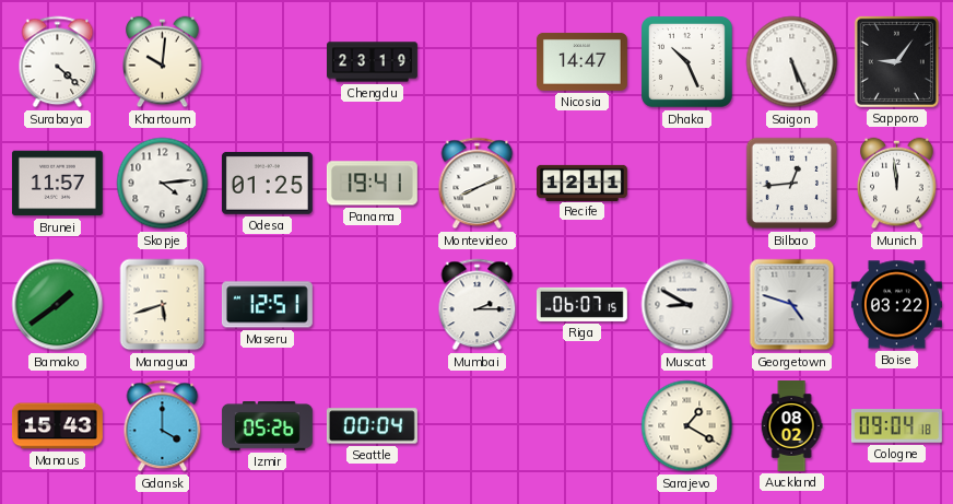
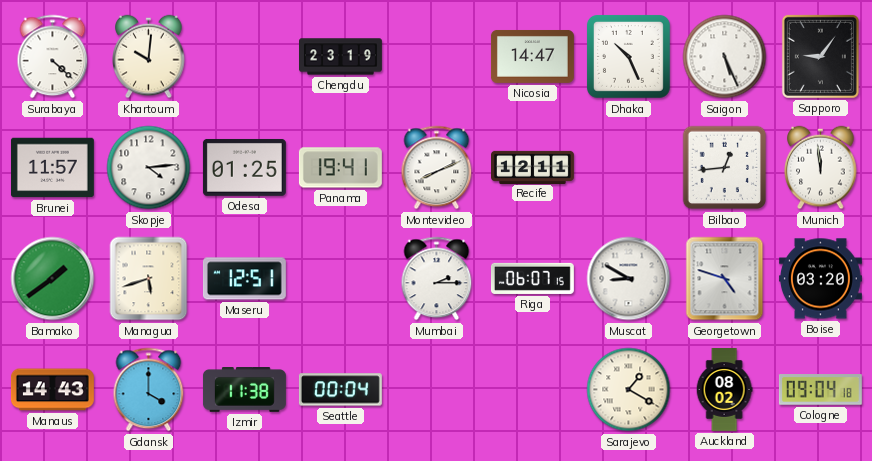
Boise: 03:22 -> 03:20
Manaus: 15:43 -> 14:43
Izmir: 05:26 -> 11:38
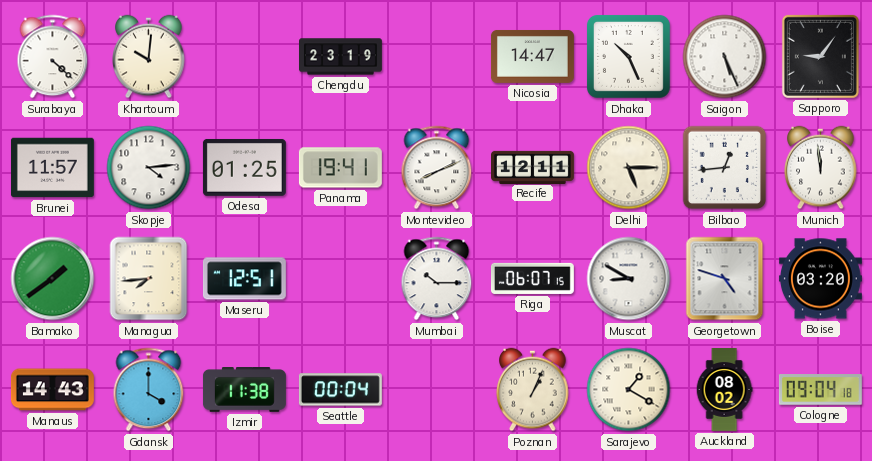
Delhi: none -> 5:15
Managua: 5:42 -> 7:44
Mumbai: 2:15 -> 10:15
Poznan: none -> 1:04
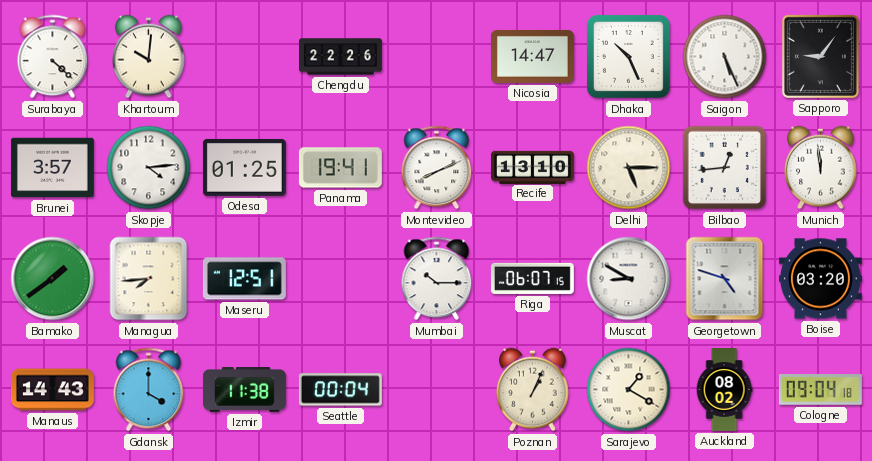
Chengdu: 23:19 -> 22:26
Brunei: 11:57 -> 3:57
Recife: 12:11 -> 13:10
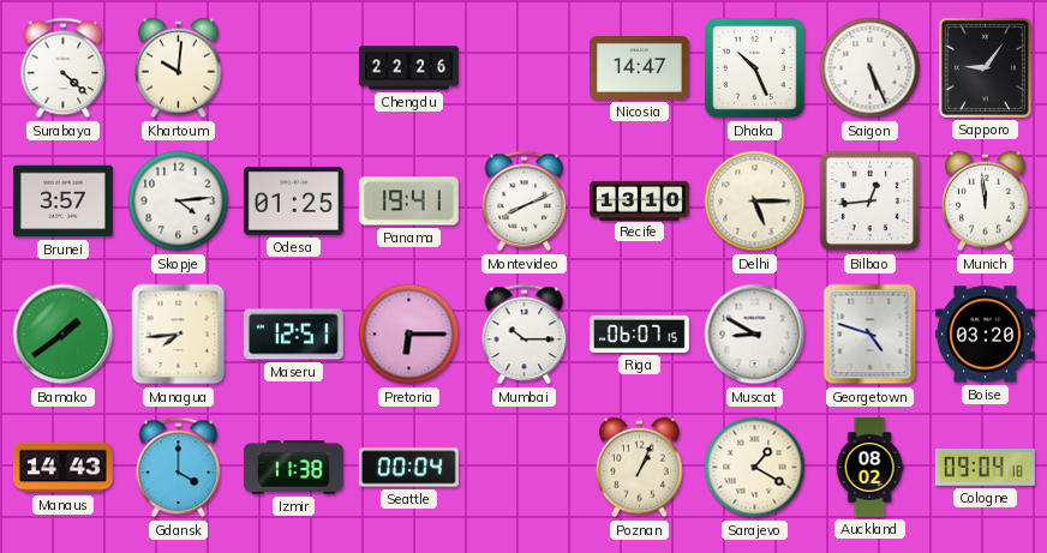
Pretoria: none -> 6:15
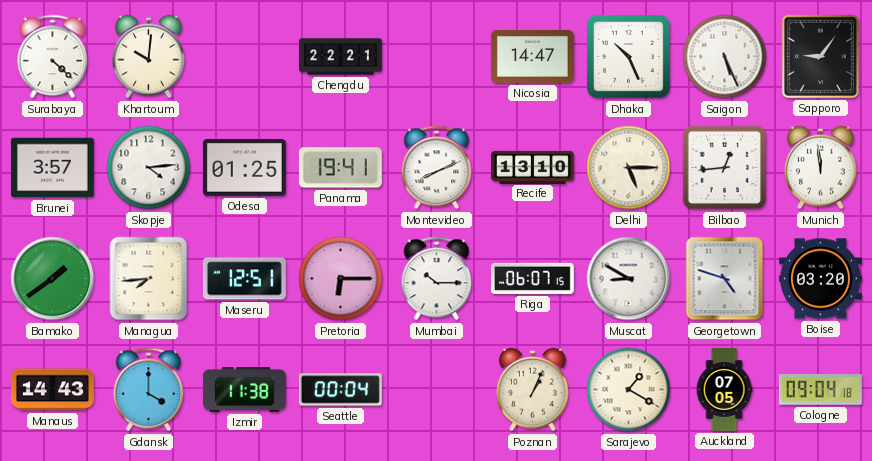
Chengdu: 22:26 -> 22:21
Auckland: 08:02 -> 07:05
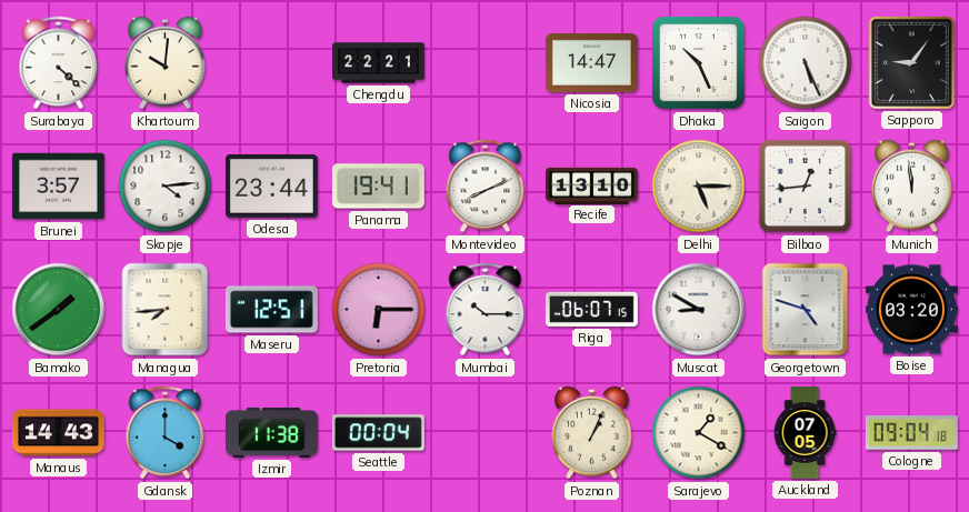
Odesa: 01:25 -> 23:44
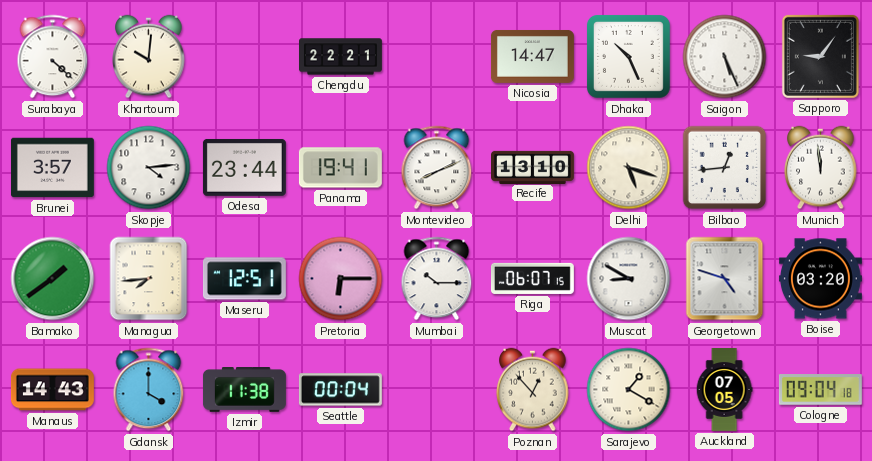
Delhi: 5:15 -> 5:18
Poznan: 1:04 -> 12:53
